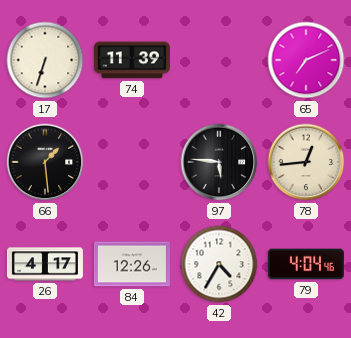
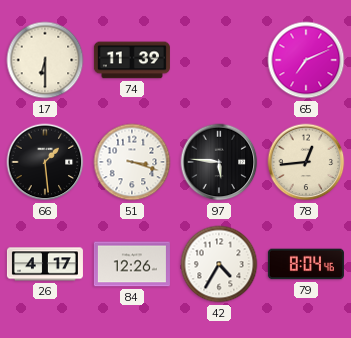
17: 6:33 -> 6:30
51: none -> 3:18
79: 4:04 -> 8:04
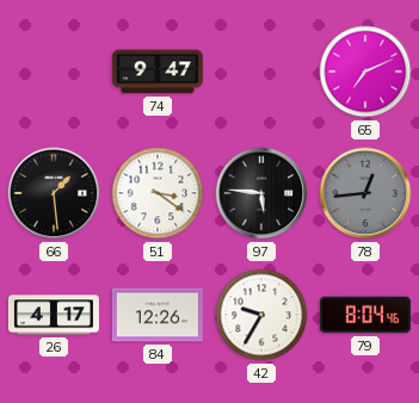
17: 6:30 -> none
74: 11:39 -> 9:47
51: 3:18 -> 3:21
78 dial: cream -> grey
42: 4:35 -> 9:35
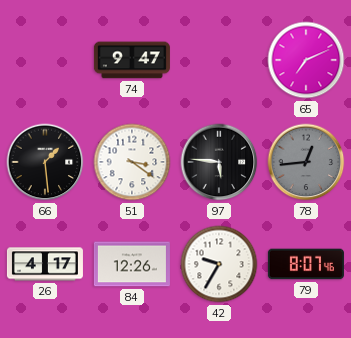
79: 8:04 -> 8:07
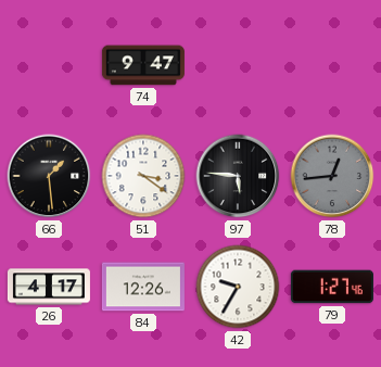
65: 7:11 -> none
79: 8:07 -> 1:27
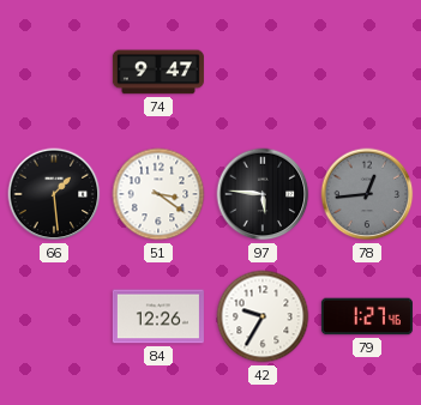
26: 4:17 -> none
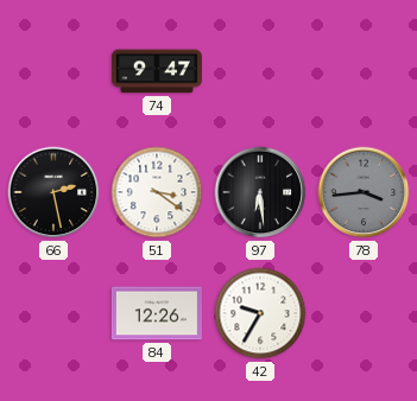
66: 1:29 -> 2:28
97: 5:46 -> 6:29
78: 12:44 -> 3:44
79: 1:27 -> none
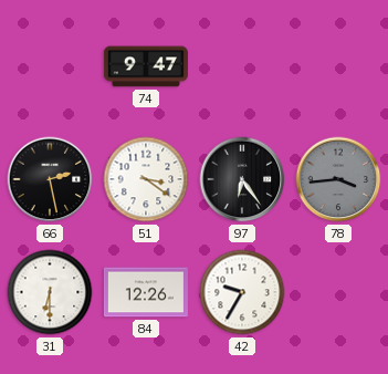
97: 6:29 -> 6:24
31: none -> 6:30
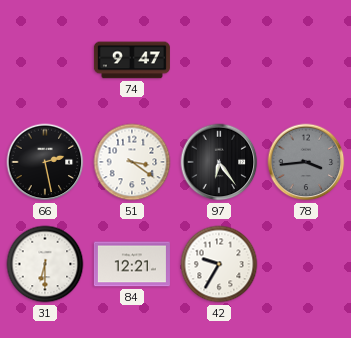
84: 12:26 -> 12:21
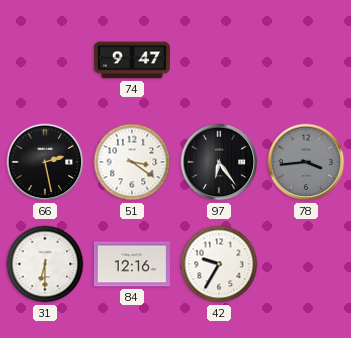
84: 12:21 -> 12:16
